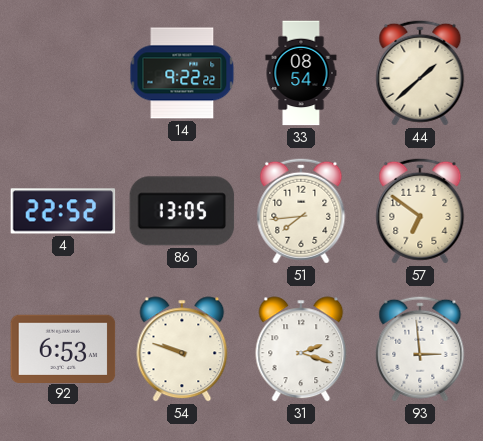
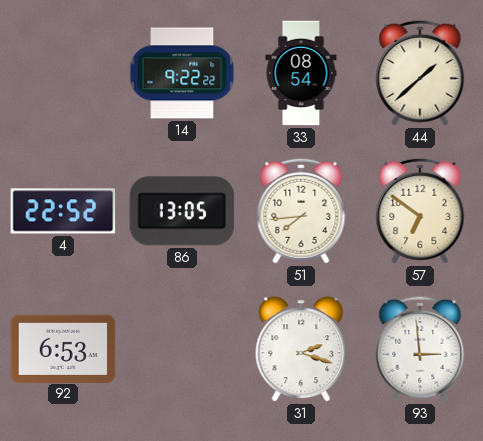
54: 9:48 -> none
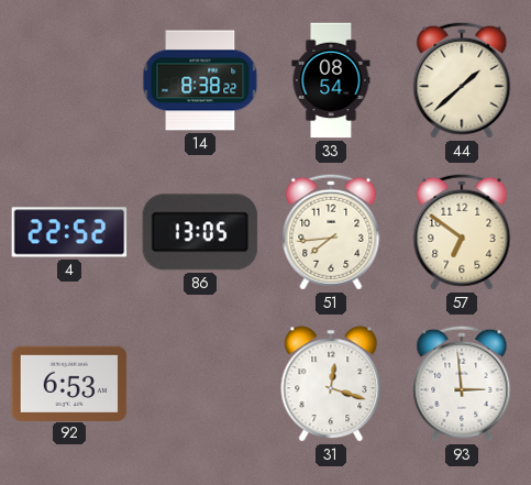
14: 9:22 -> 8:38
31: 2:18 -> 12:18
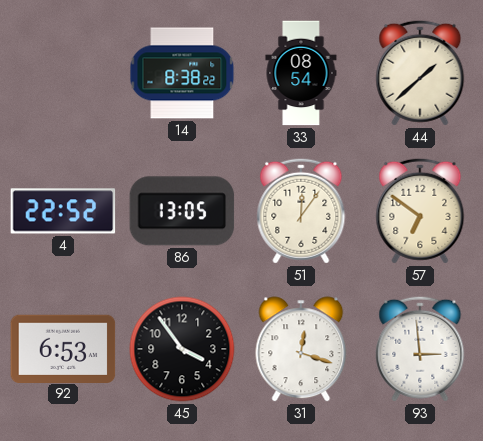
51: 7:44 -> 12:06
45: none -> 3:54
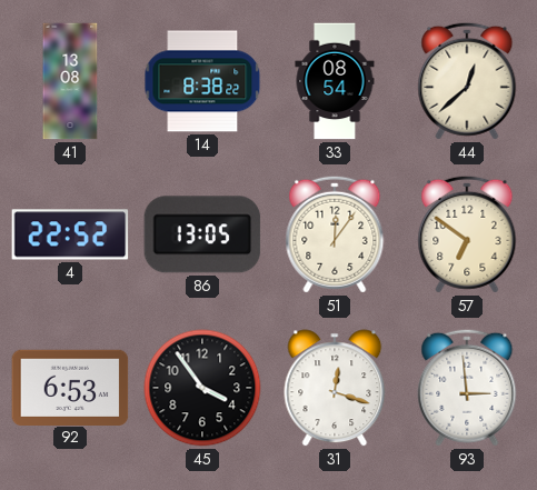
41: none -> 13:08
44: 1:38 -> 12:38
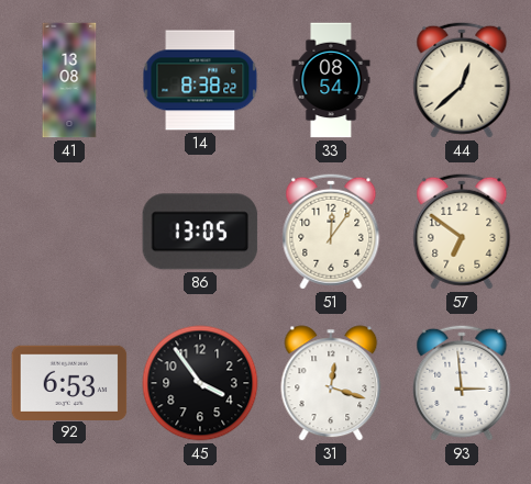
4: 22:52 -> none
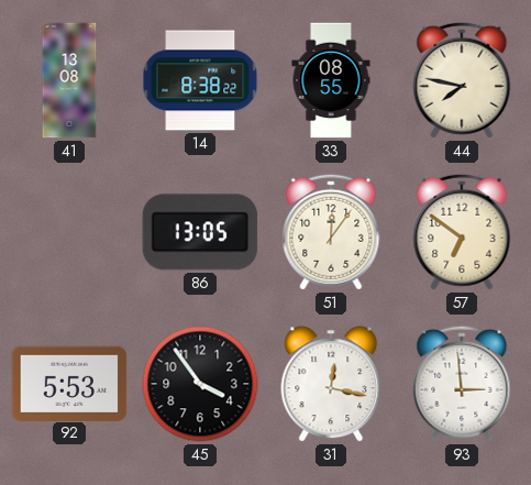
33: 08:54 -> 08:55
44: 12:38 -> 7:47
92: 6:53 -> 5:53
31: 12:18 -> 12:17
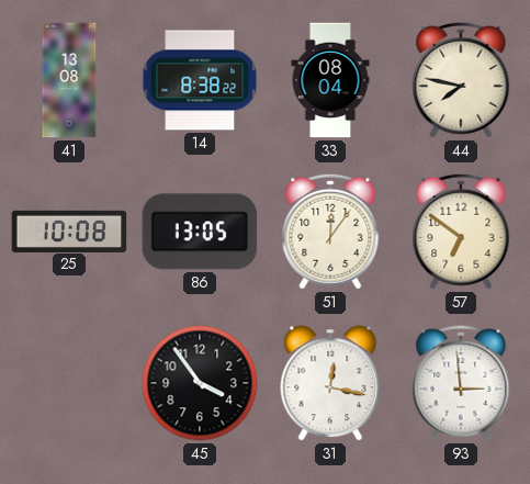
33: 08:55 -> 08:04
25: none -> 10:08
92: 5:53 -> none
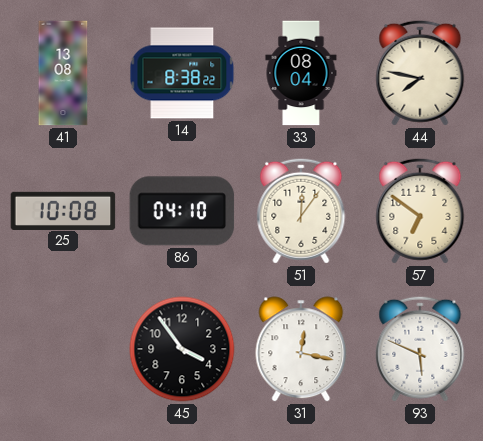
86: 13:05 -> 04:10
93: 2:59 -> 5:49
